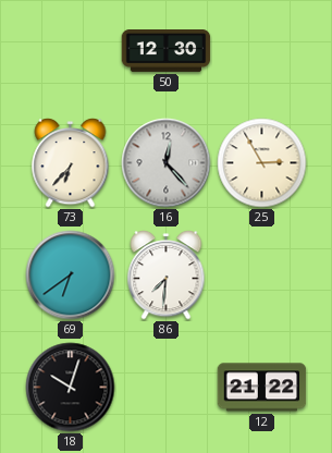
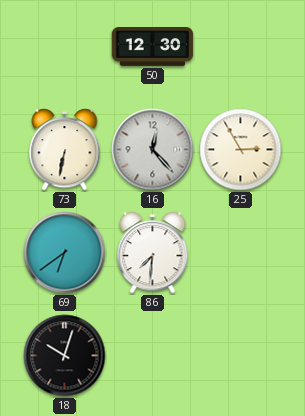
73: 6:37 -> 6:32
12: 21:22 -> none
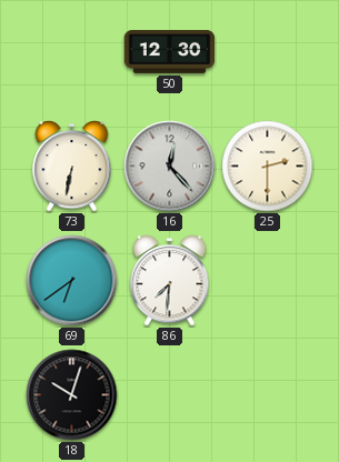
25: 2:55 -> 2:30
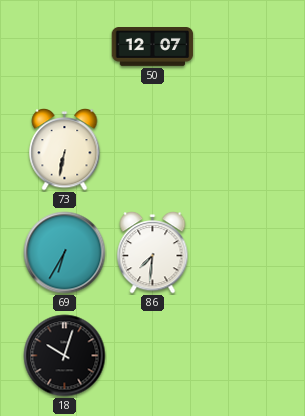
50: 12:30 -> 12:07
16: 12:23 -> none
25: 2:30 -> none
69: 6:39 -> 6:35
